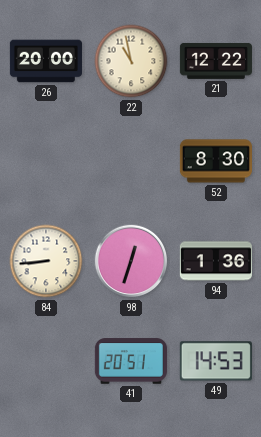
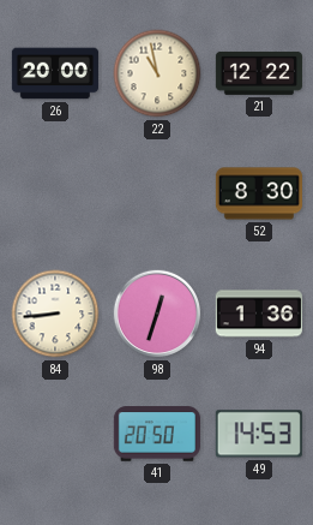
41: 20:51 -> 20:50
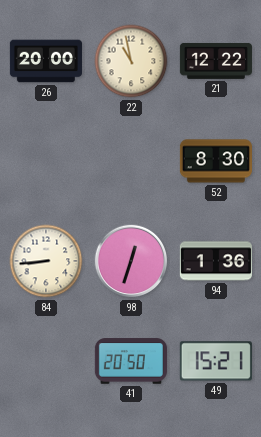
49: 14:53 -> 15:21
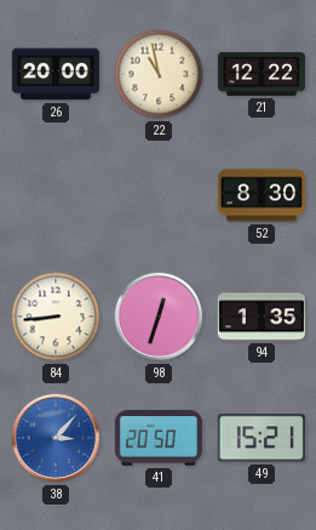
94: 1:36 -> 1:35
38: none -> 3:07
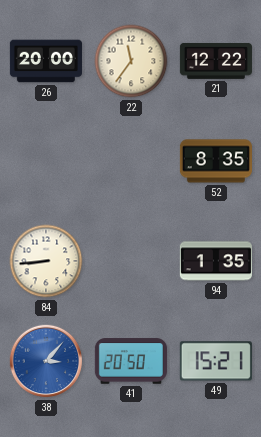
22: 10:58 -> 11:36
52: 8:30 -> 8:35
98: 12:33 -> none
